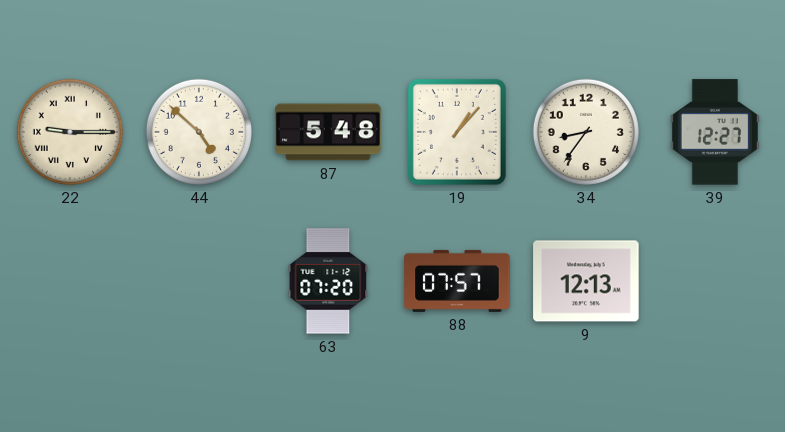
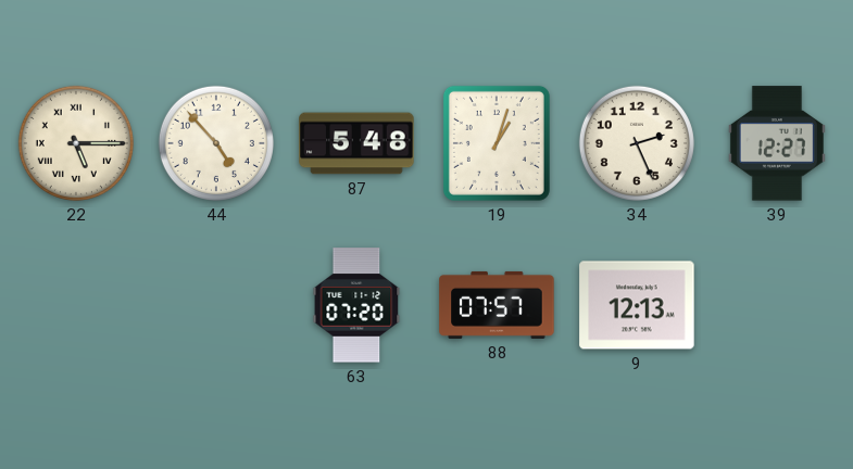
22: 9:15 -> 5:15
44: 4:52 -> 4:53
19: 1:07 -> 1:03
34: 8:36 -> 2:26
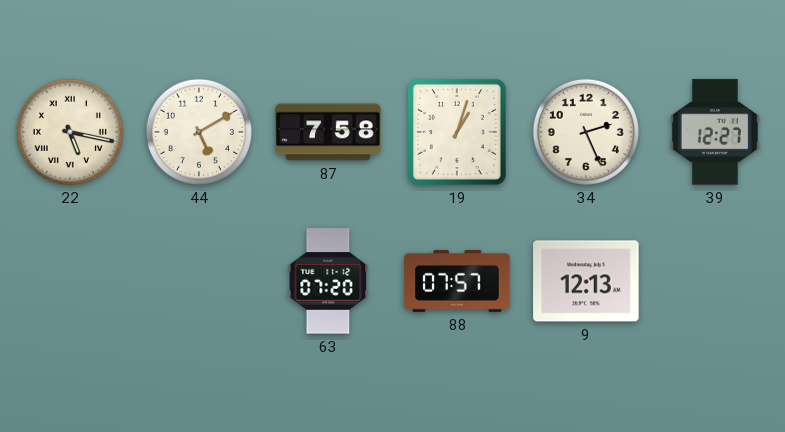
22: 5:15 -> 5:17
44: 4:53 -> 5:10
87: 5:48 -> 7:58
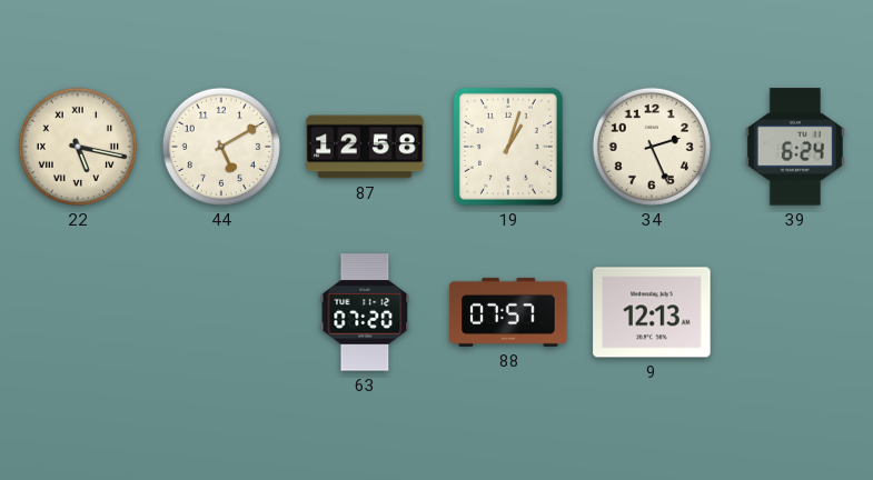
87: 7:58 -> 12:58
39: 12:27 -> 6:24
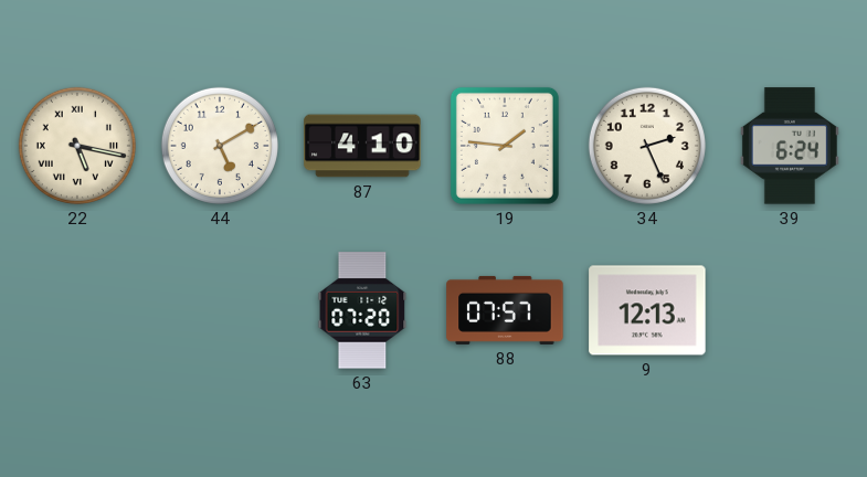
87: 12:58 -> 4:10
19: 1:03 -> 1:46
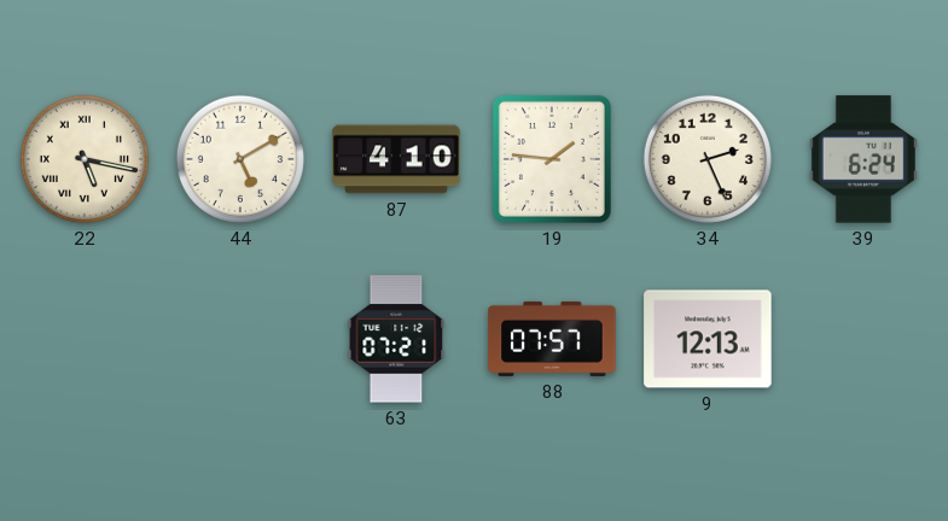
63: 07:20 -> 07:21
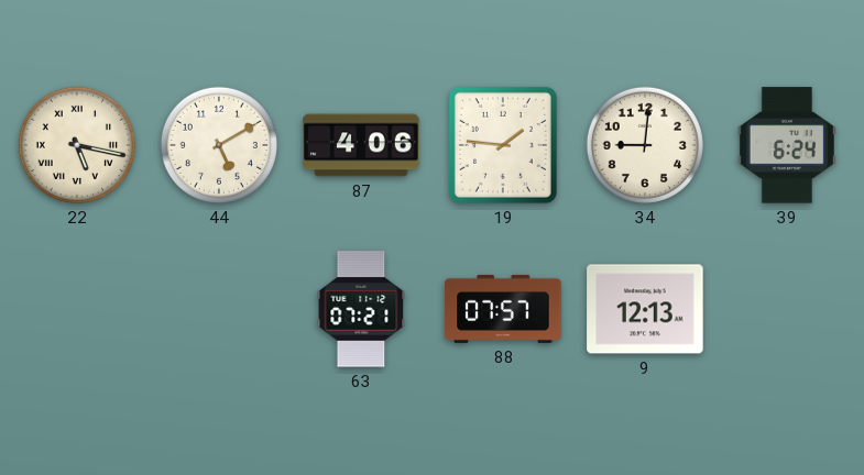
87: 4:10 -> 4:06
34: 2:26 -> 9:01
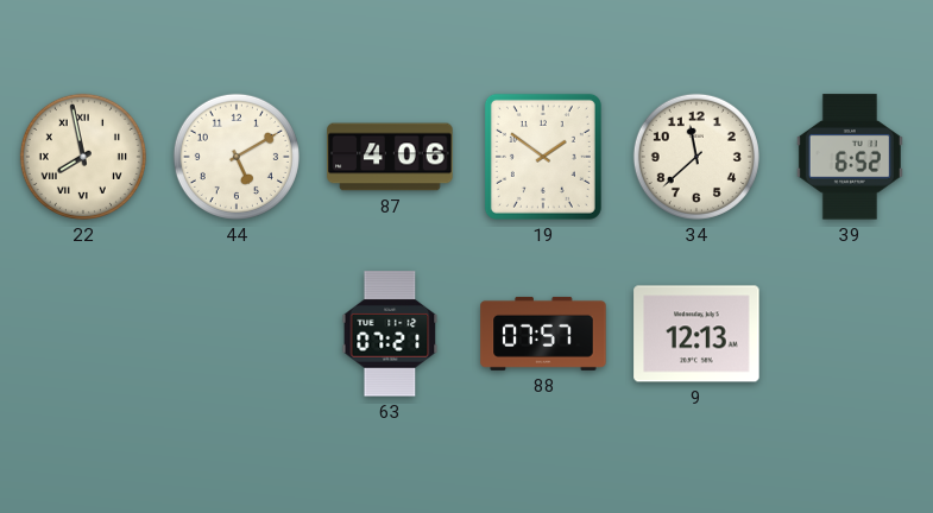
22: 5:17 -> 7:58
19: 1:46 -> 1:51
34: 9:01 -> 11:38
39: 6:24 -> 6:52
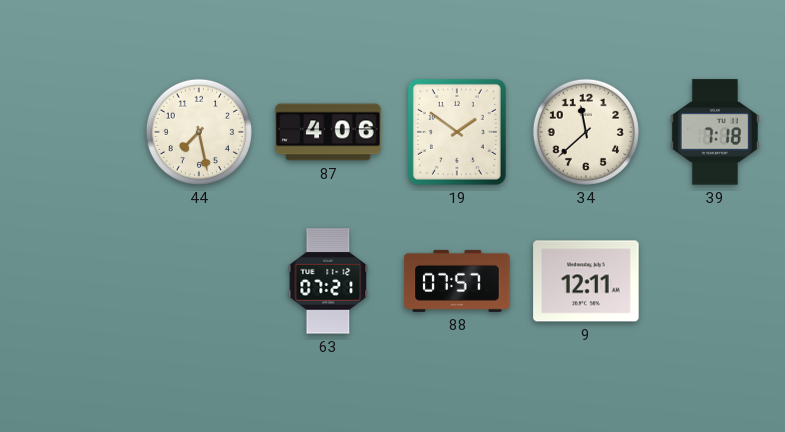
22: 7:58 -> none
44: 5:10 -> 7:28
39: 6:52 -> 7:18
9: 12:13 -> 12:11
